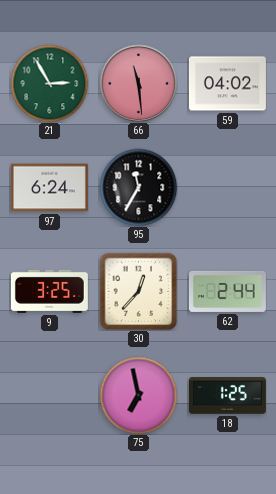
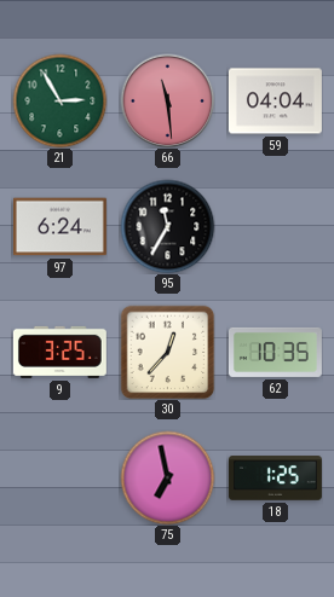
59: 04:02 -> 04:04
62: 2:44 -> 10:35
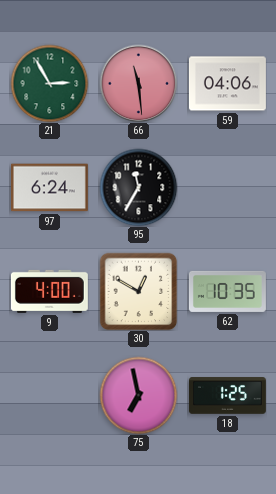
59: 04:04 -> 04:06
9: 3:25 -> 4:00
30: 12:37 -> 12:50
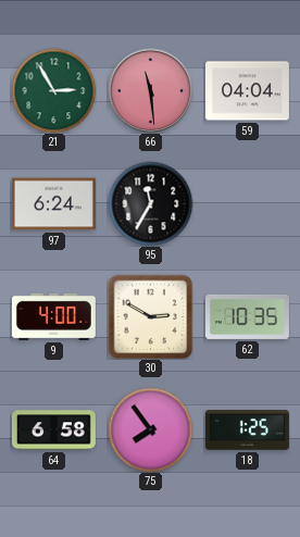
59: 04:06 -> 04:04
30: 12:50 -> 2:50
64: none -> 6:58
75: 6:58 -> 7:54
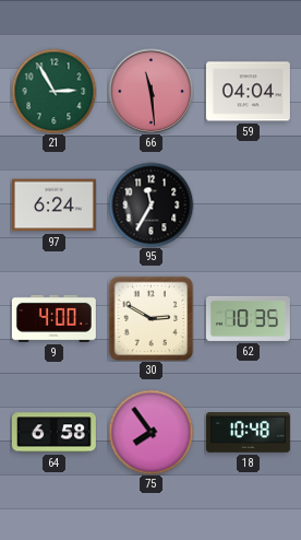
18: 1:25 -> 10:48
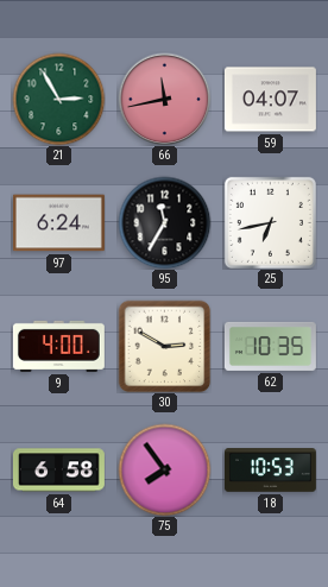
66: 11:29 -> 11:43
59: 04:04 -> 04:07
25: none -> 6:43
18: 10:48 -> 10:53
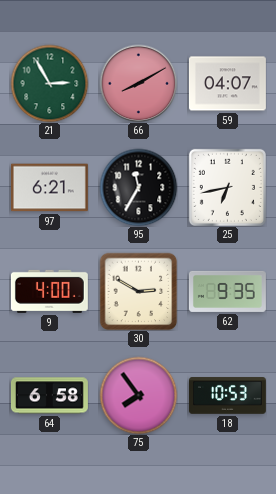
66: 11:43 -> 8:10
97: 6:24 -> 6:21
62: 10:35 -> 9:35
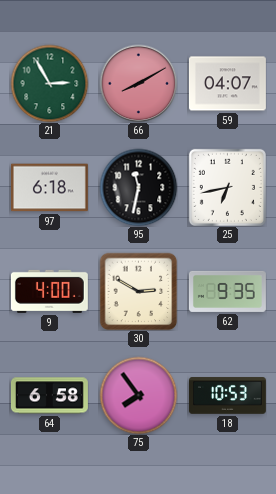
97: 6:21 -> 6:18
95: 11:35 -> 11:32
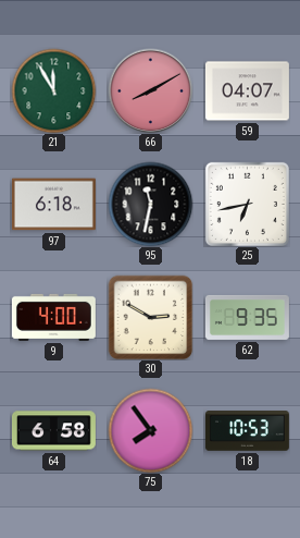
21: 2:55 -> 11:55
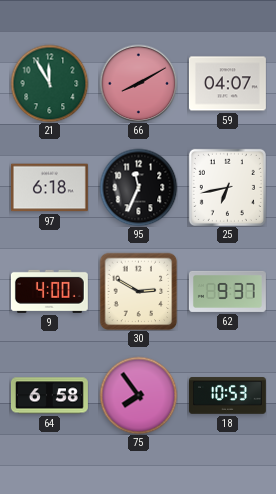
95: 11:32 -> 11:34
62: 9:35 -> 9:37
